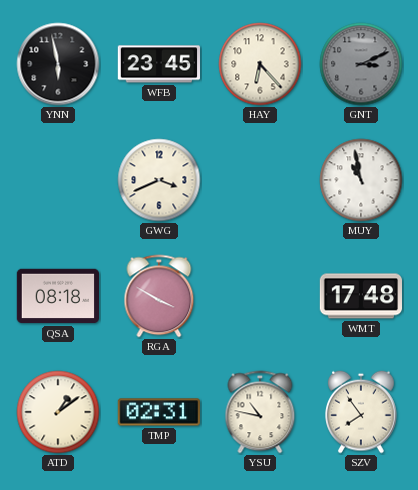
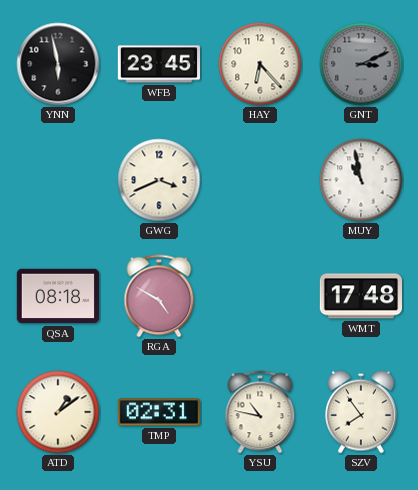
RGA: 3:50 -> 4:50
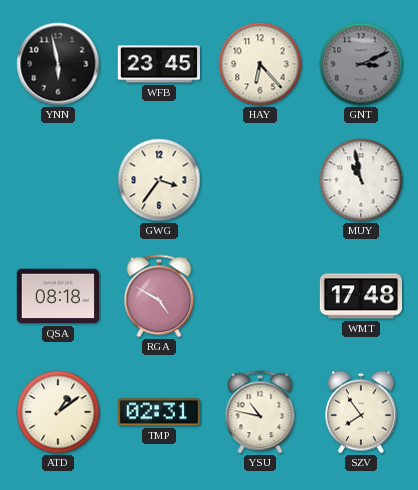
GWG: 3:41 -> 3:36
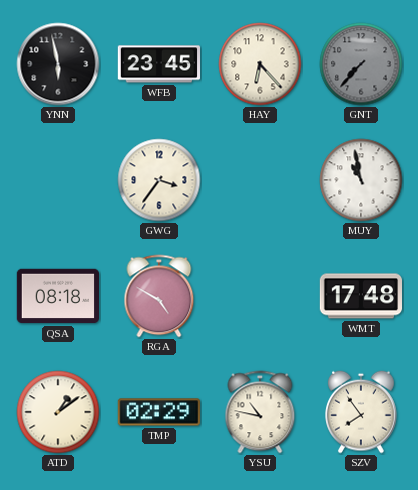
GNT: 3:11 -> 7:37
TMP: 02:31 -> 02:29
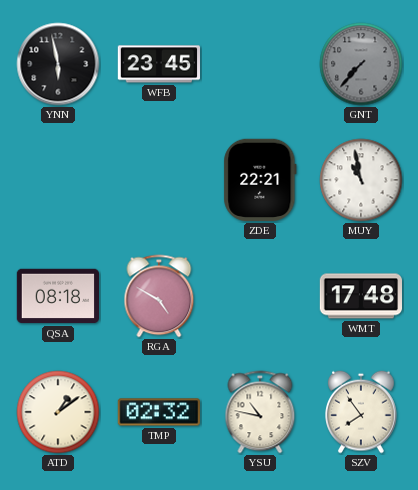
HAY: 6:23 -> none
GWG: 3:36 -> none
ZDE: none -> 22:21
TMP: 02:29 -> 02:32
